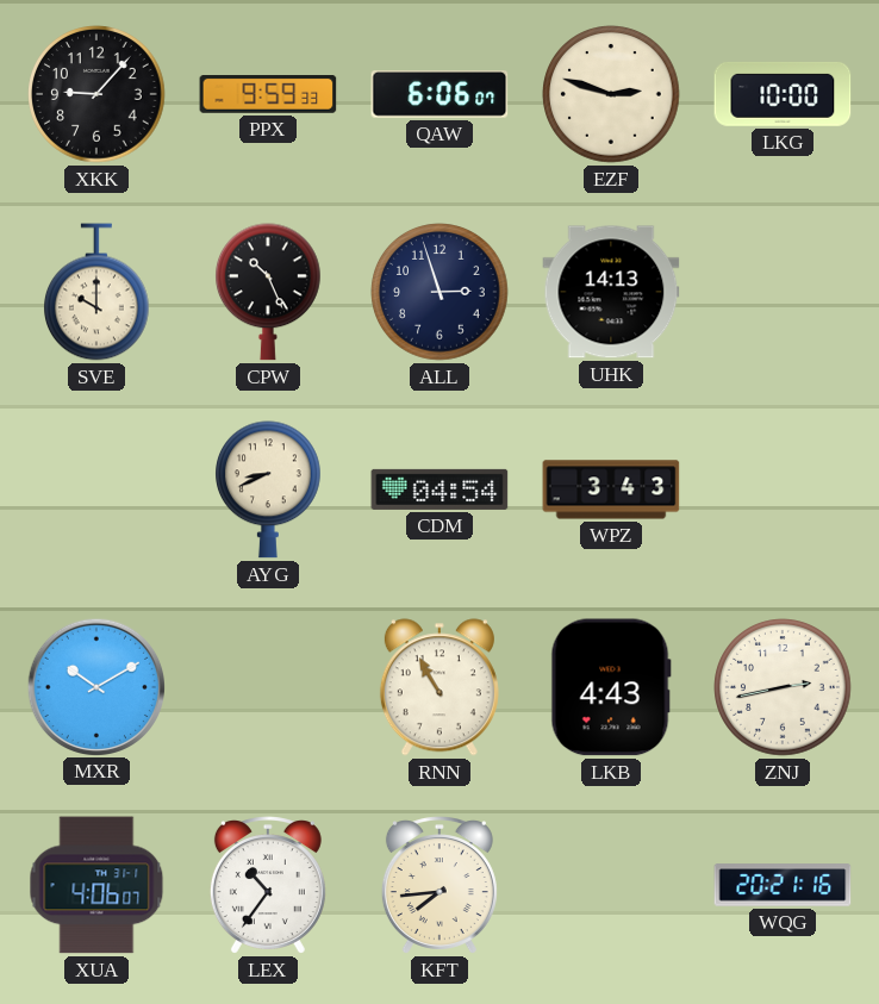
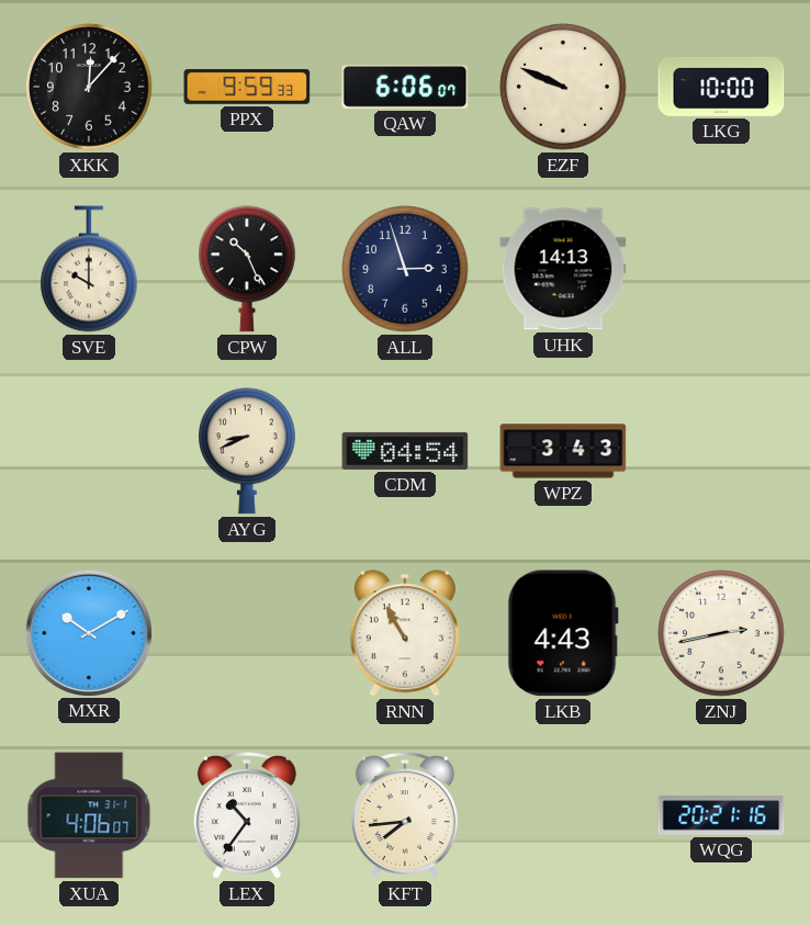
XKK: 9:07 -> 12:07
EZF: 2:48 -> 9:49
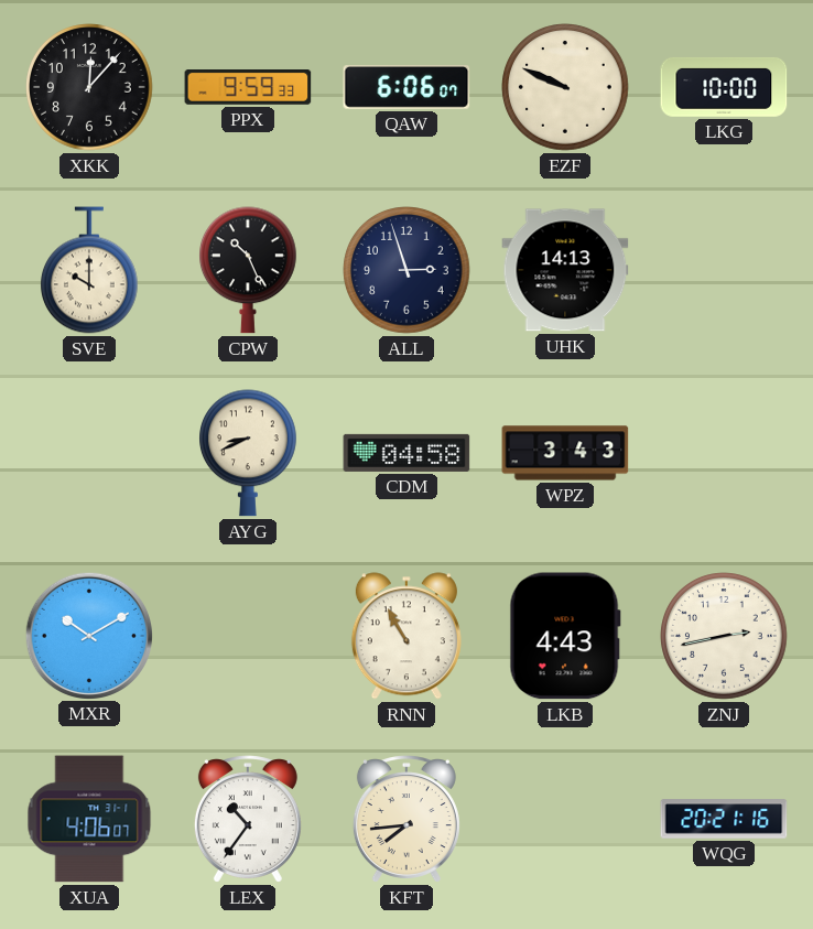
CDM: 04:54 -> 04:58
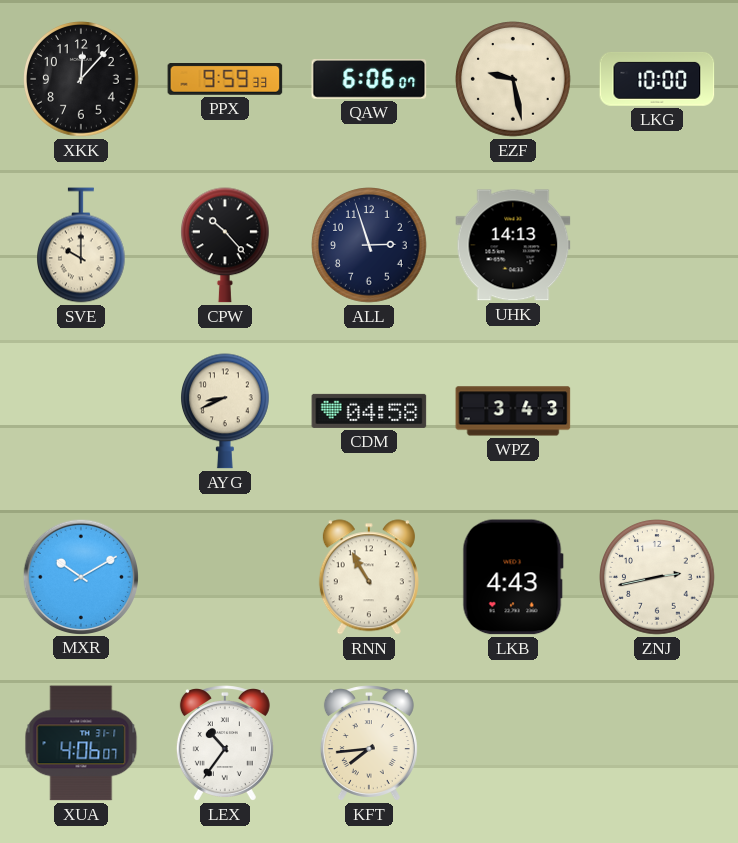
EZF: 9:49 -> 9:28
CPW: 10:26 -> 10:23
WQG: 20:21 -> none
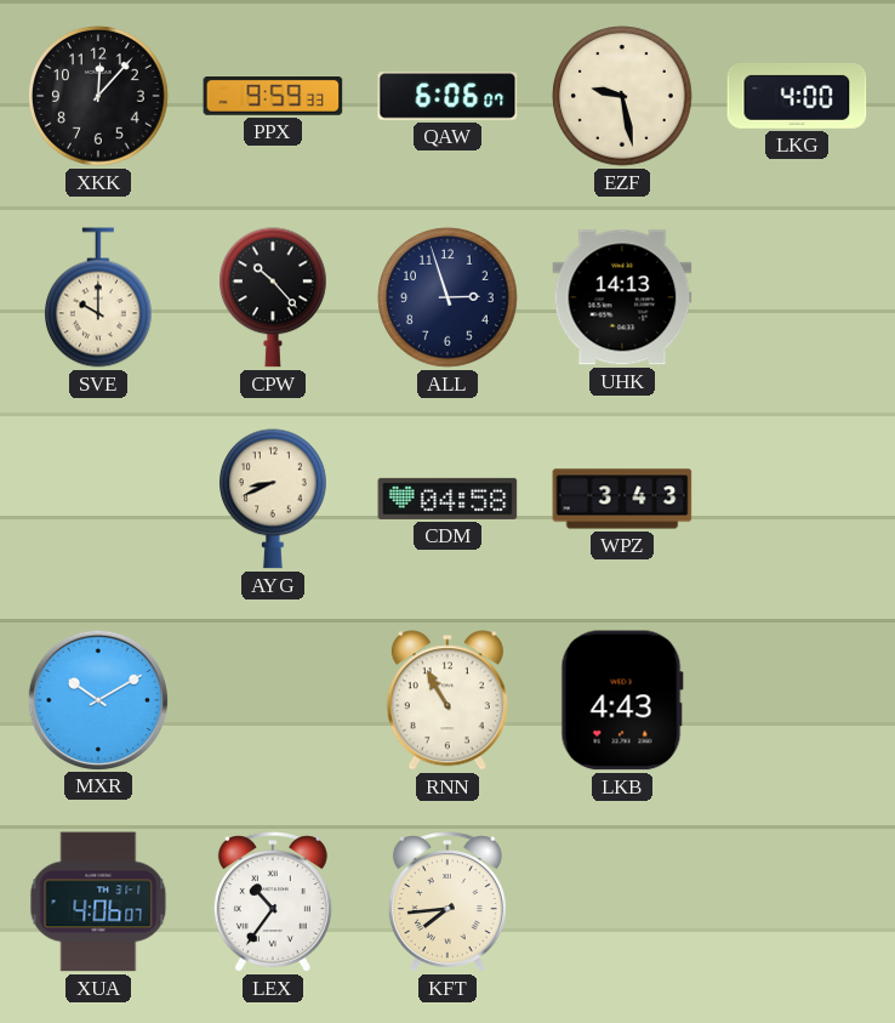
LKG: 10:00 -> 4:00
ZNJ: 2:43 -> none
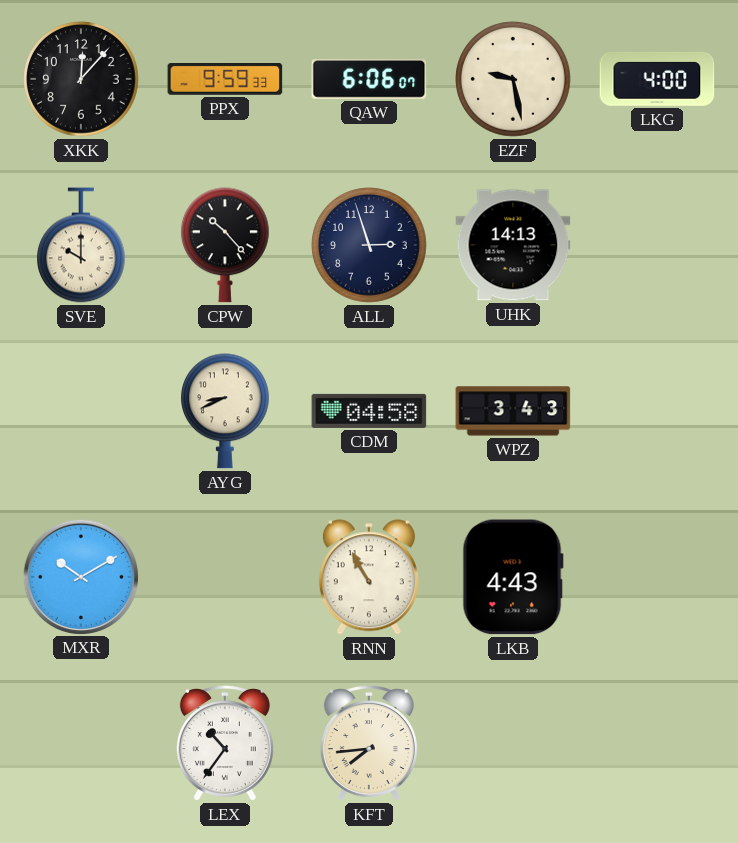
XUA: 4:06 -> none
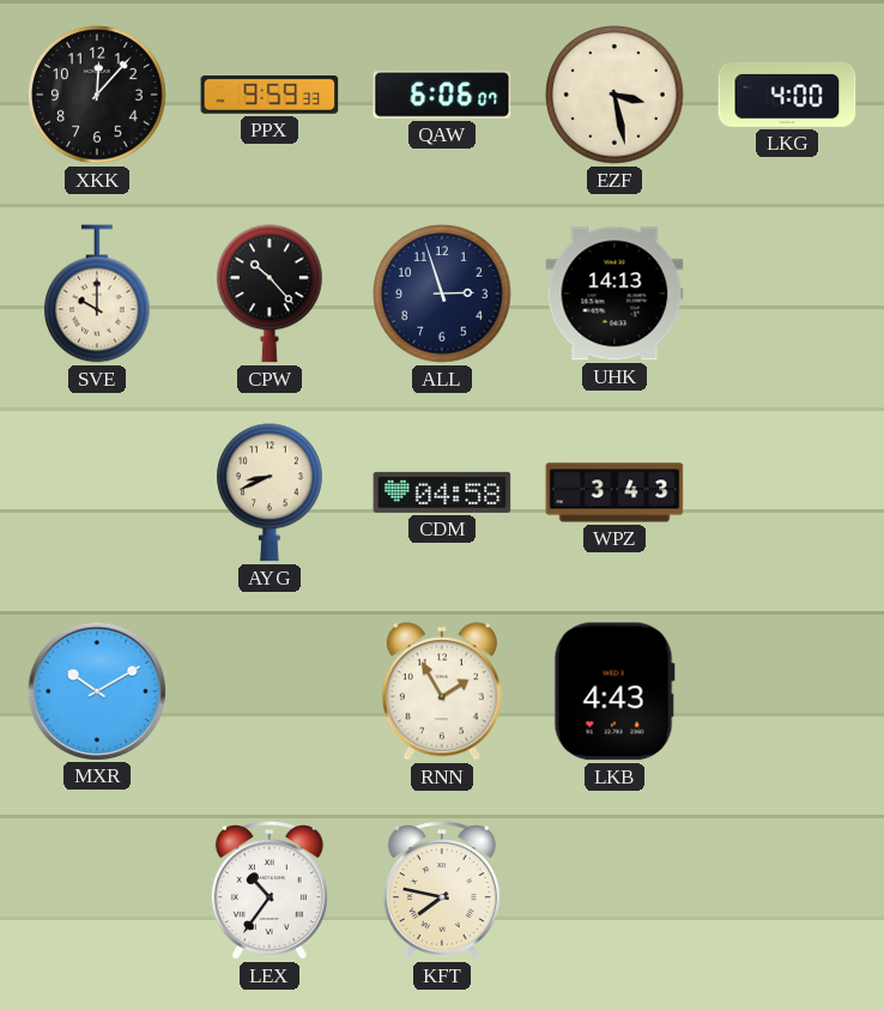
EZF: 9:28 -> 3:28
RNN: 10:55 -> 1:55
KFT: 7:44 -> 7:47
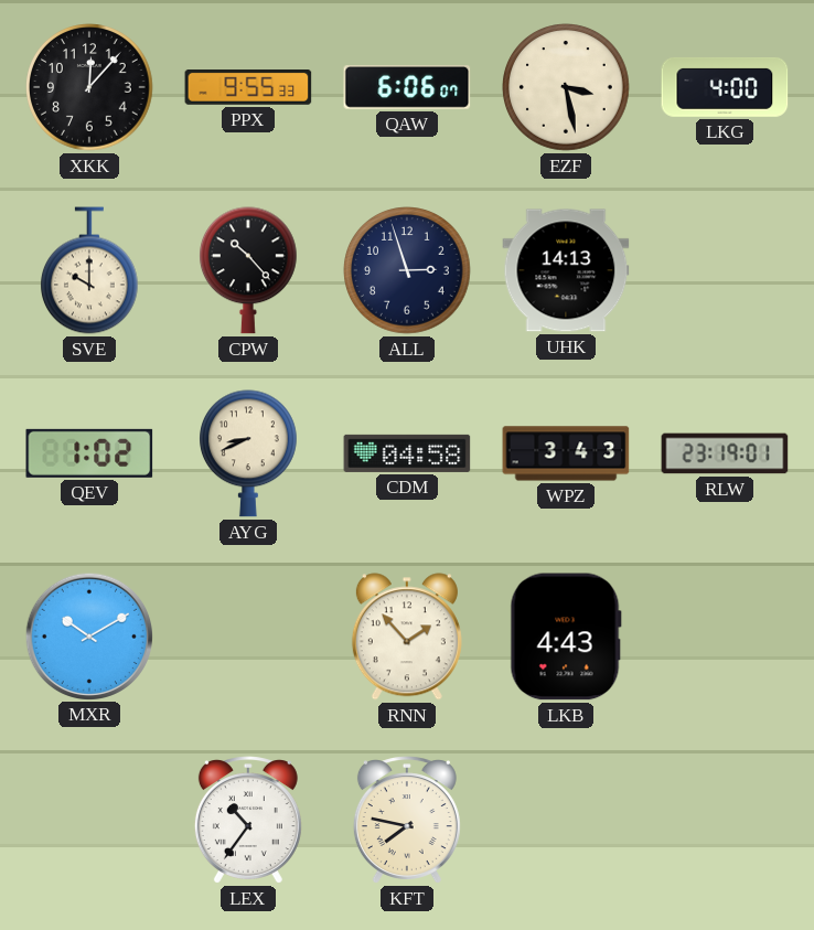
PPX: 9:59 -> 9:55
QEV: none -> 1:02
RLW: none -> 23:19
RNN: 1:55 -> 1:53
